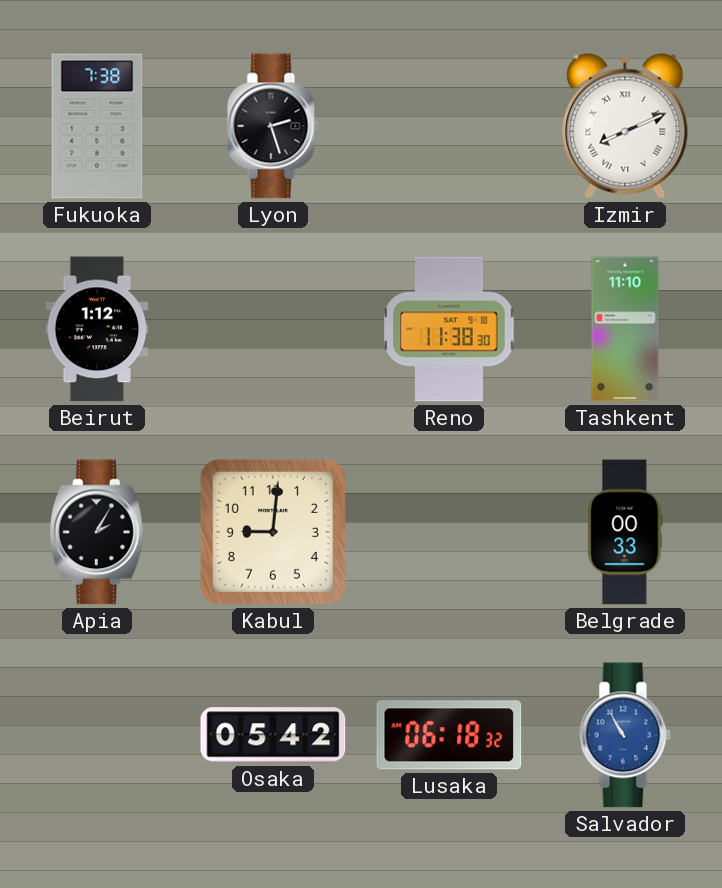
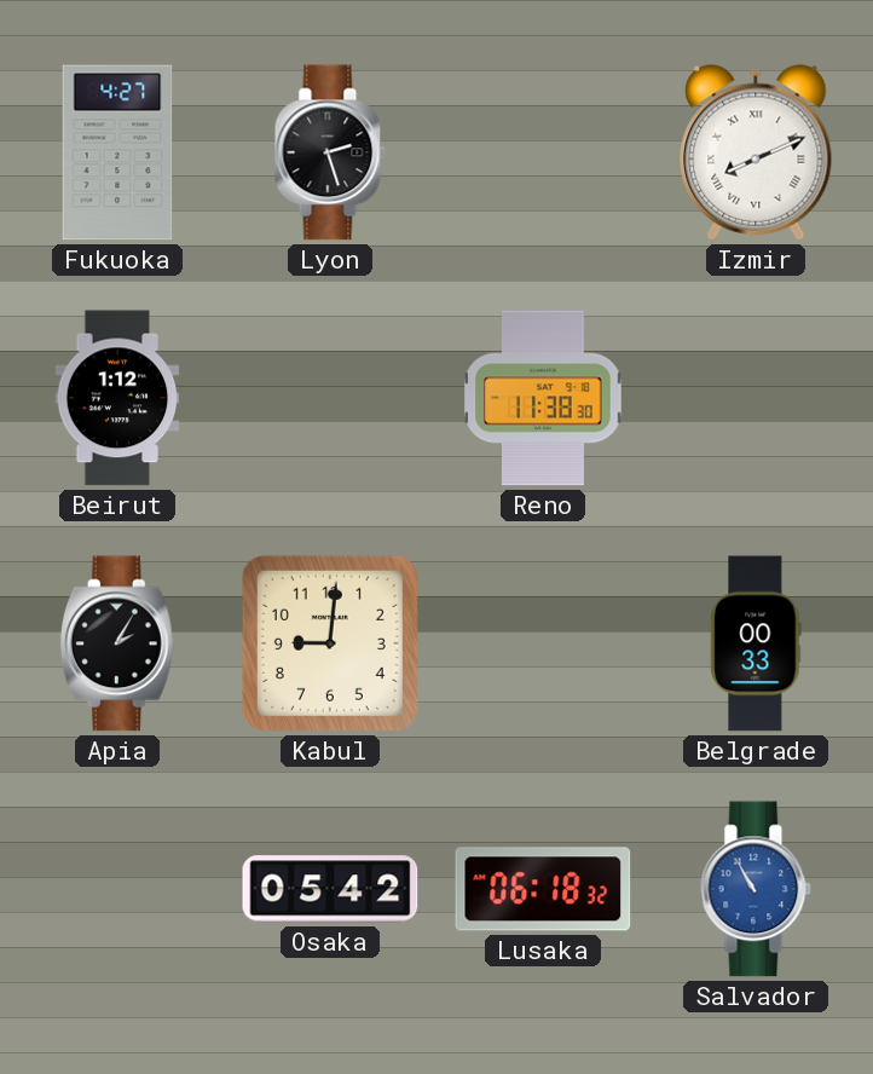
Fukuoka: 7:38 -> 4:27
Tashkent: 11:10 -> none
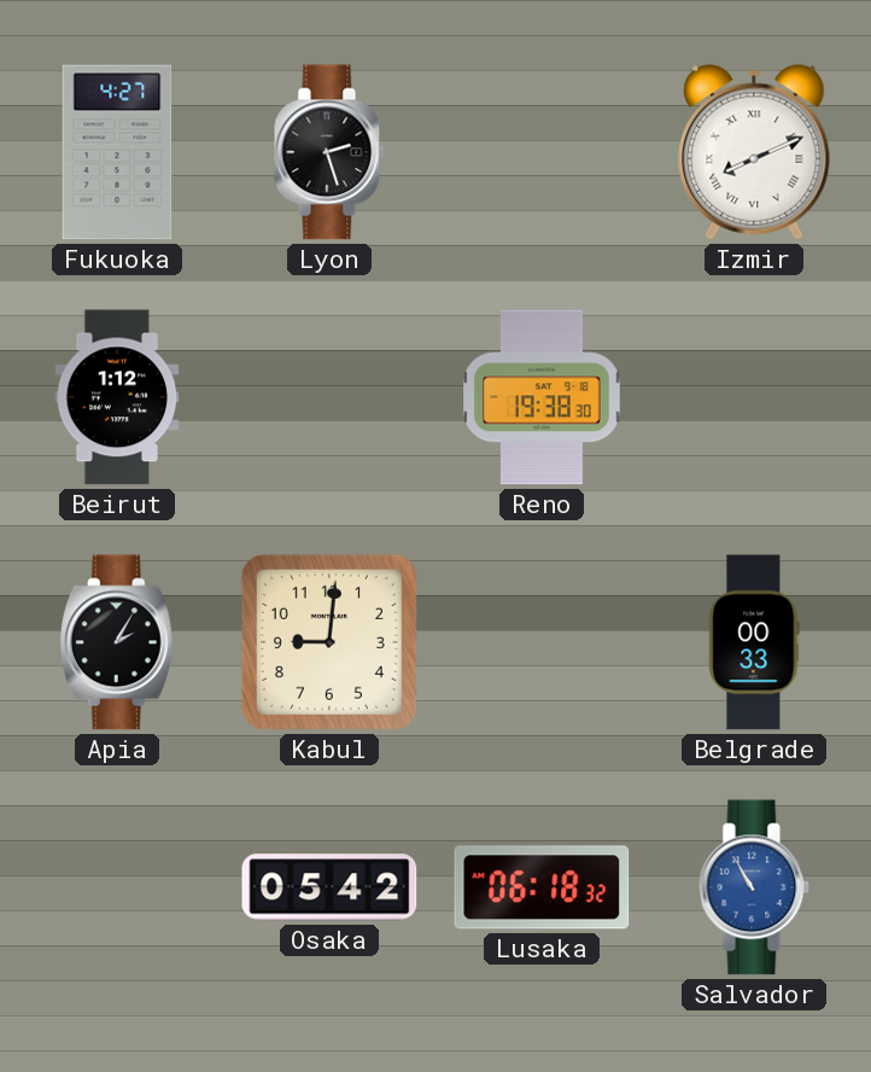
Reno: 11:38 -> 19:38
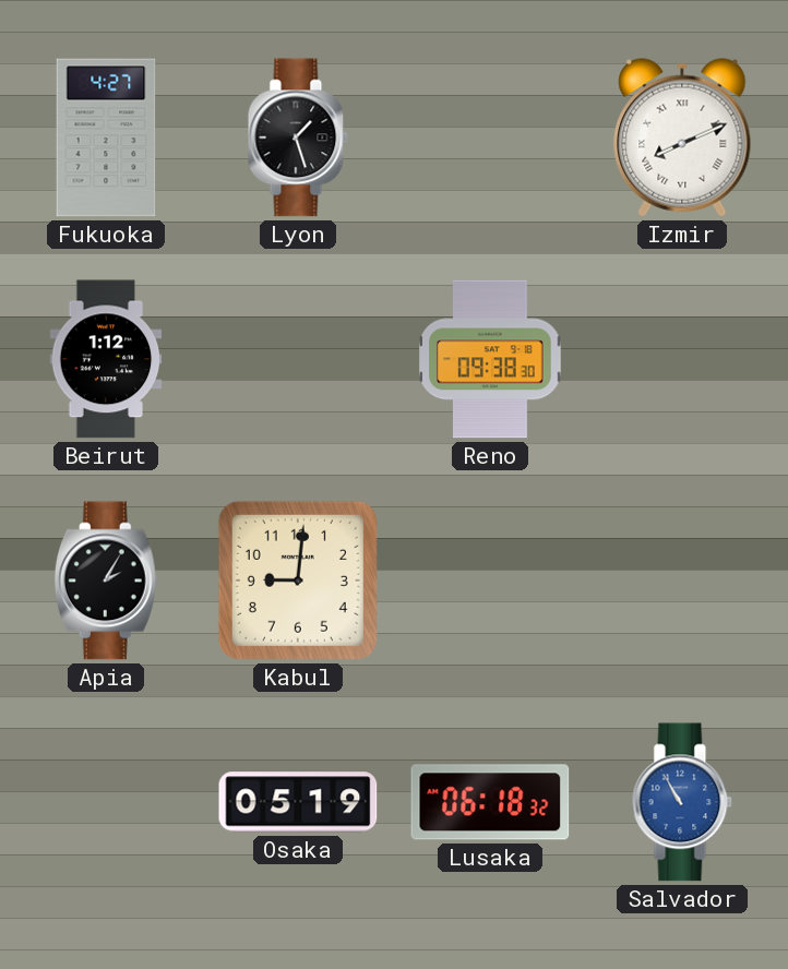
Lyon: 2:27 -> 1:27
Reno: 19:38 -> 09:38
Belgrade: 00:33 -> none
Osaka: 05:42 -> 05:19
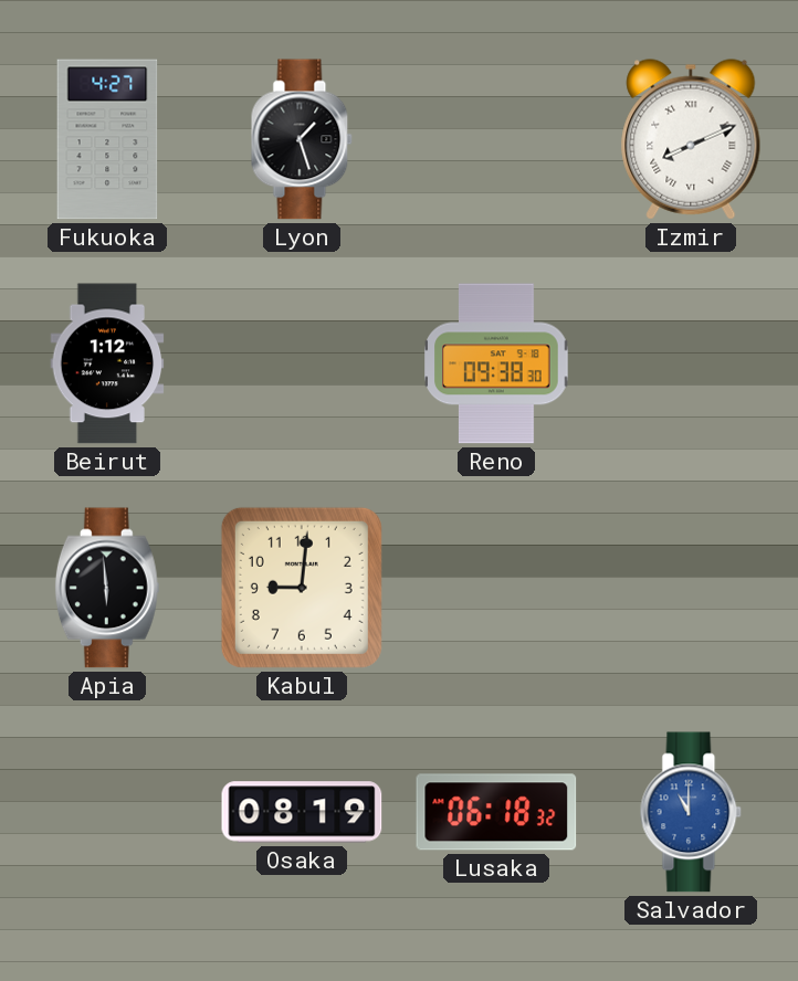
Apia: 2:05 -> 5:59
Osaka: 05:19 -> 08:19
Salvador: 10:55 -> 11:00
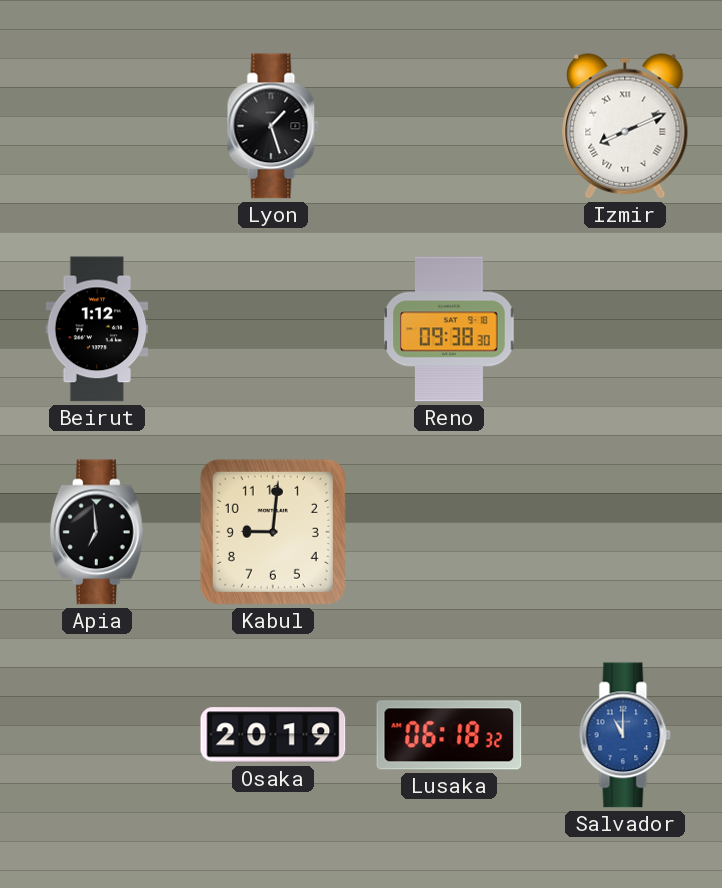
Fukuoka: 4:27 -> none
Apia: 5:59 -> 6:59
Osaka: 08:19 -> 20:19
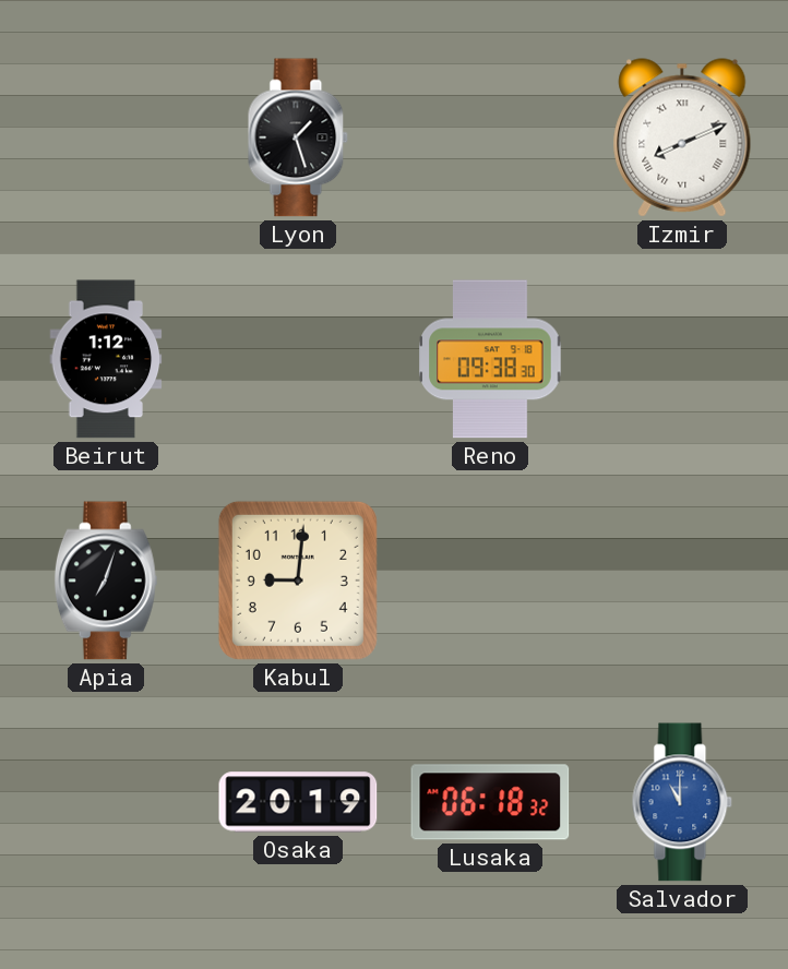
Apia: 6:59 -> 7:03
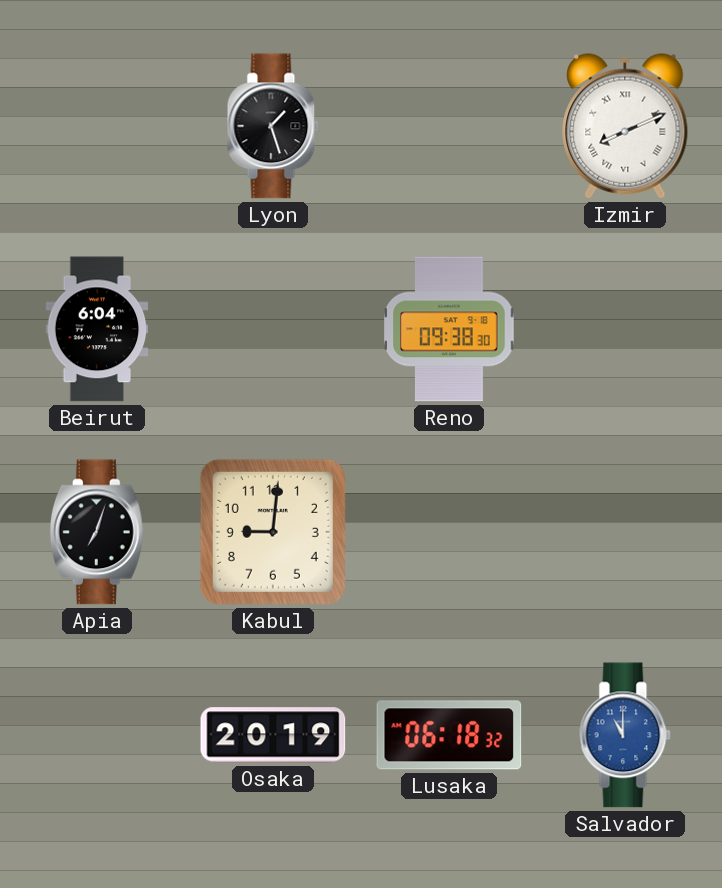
Beirut: 1:12 -> 6:04
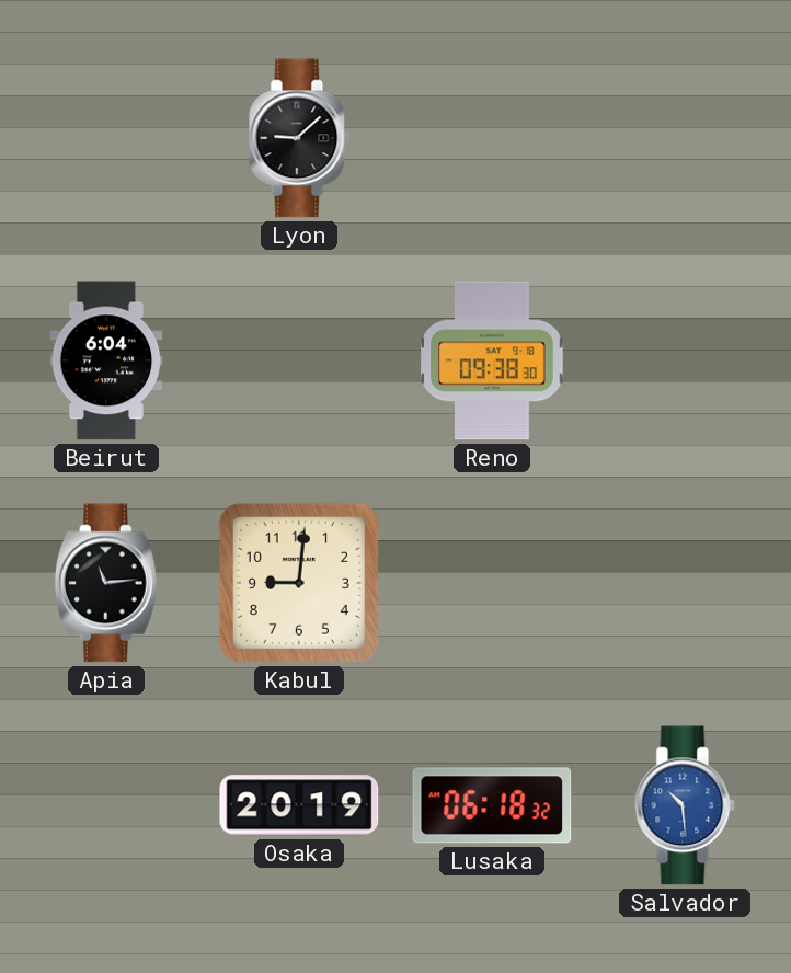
Lyon: 1:27 -> 9:08
Izmir: 8:11 -> none
Apia: 7:03 -> 11:14
Salvador: 11:00 -> 10:29
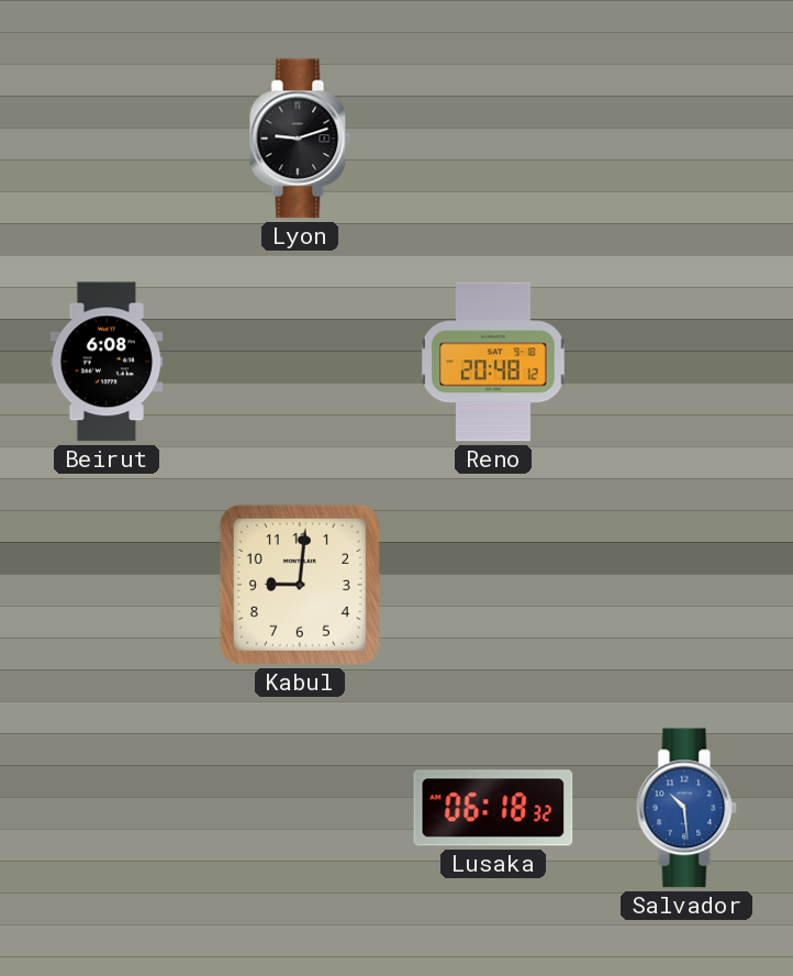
Lyon: 9:08 -> 9:12
Beirut: 6:04 -> 6:08
Reno: 09:38 -> 20:48
Apia: 11:14 -> none
Osaka: 20:19 -> none
